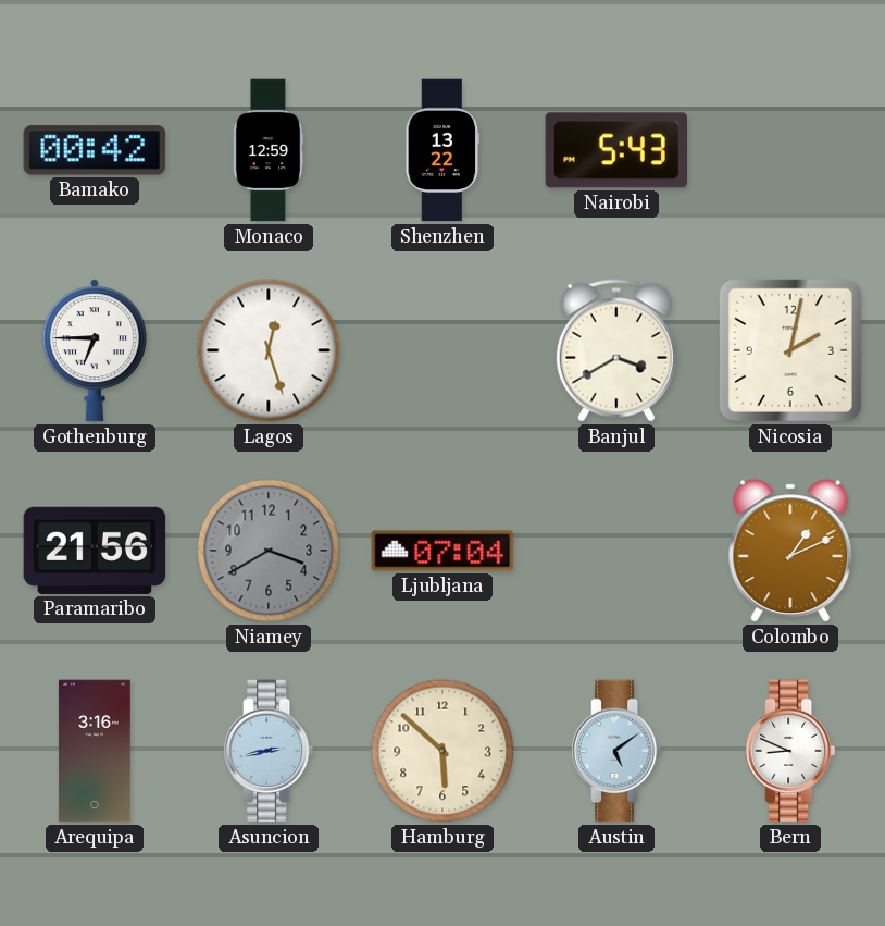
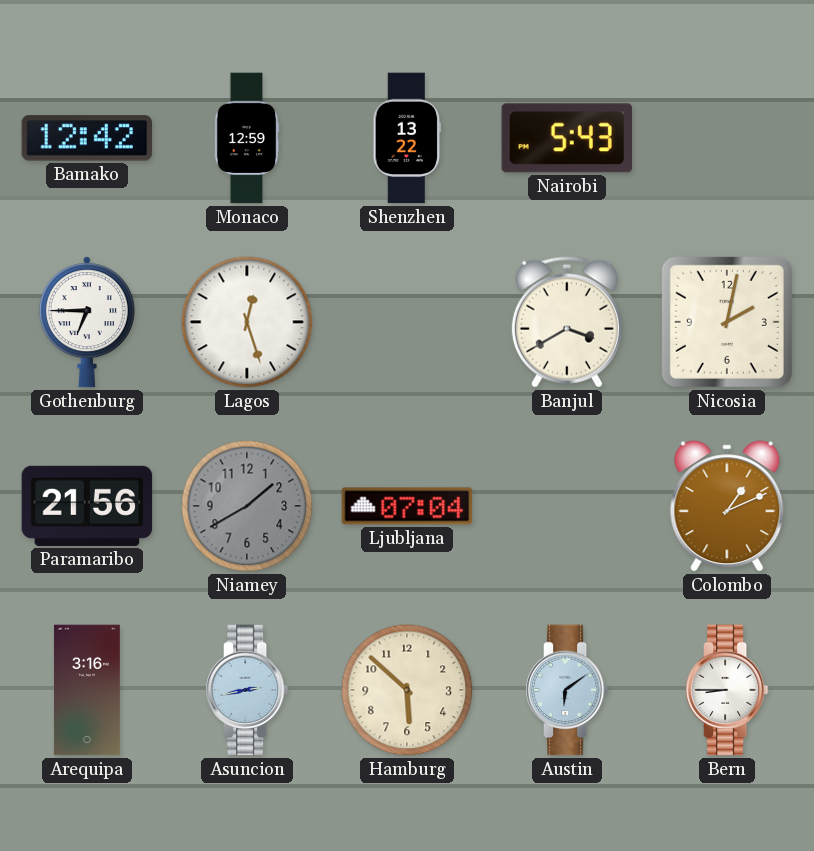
Bamako: 00:42 -> 12:42
Niamey: 3:40 -> 1:40
Austin: 5:09 -> 6:09
Bern: 8:49 -> 8:45
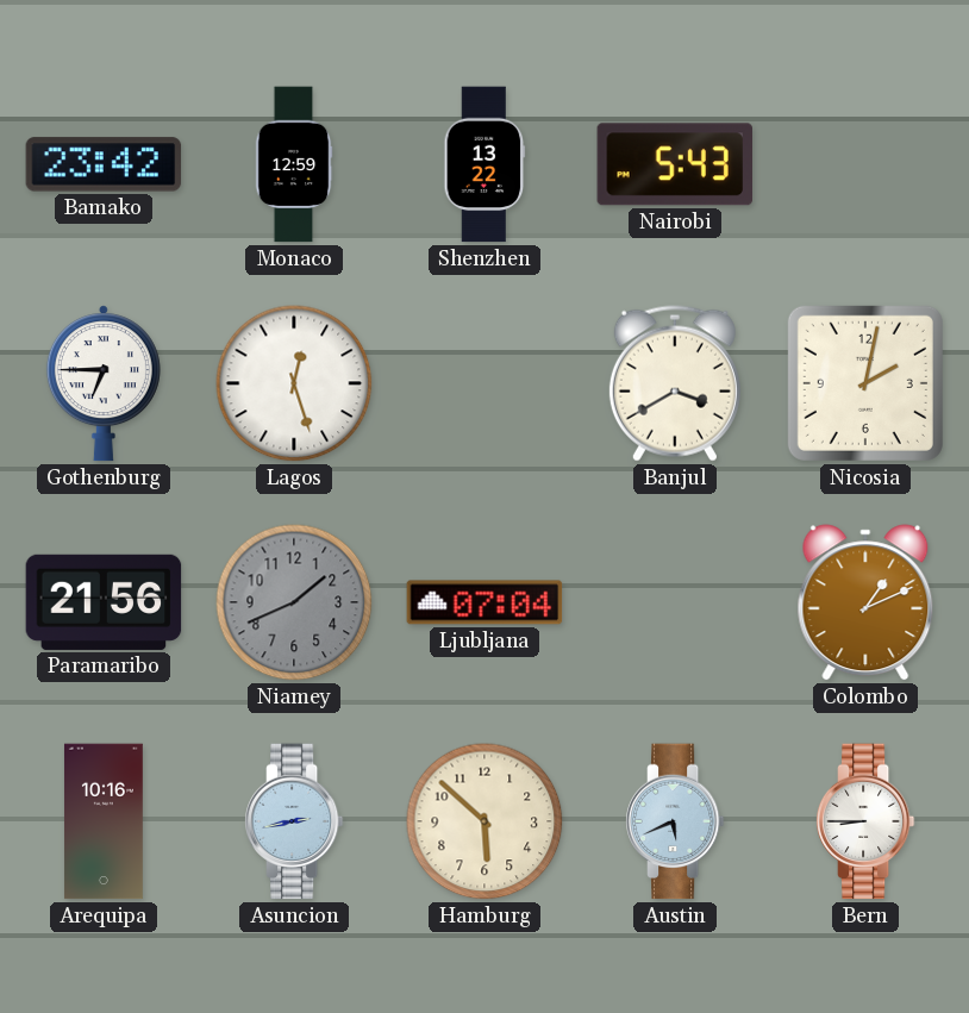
Bamako: 12:42 -> 23:42
Niamey: 1:40 -> 1:41
Arequipa: 3:16 -> 10:16
Austin: 6:09 -> 5:41
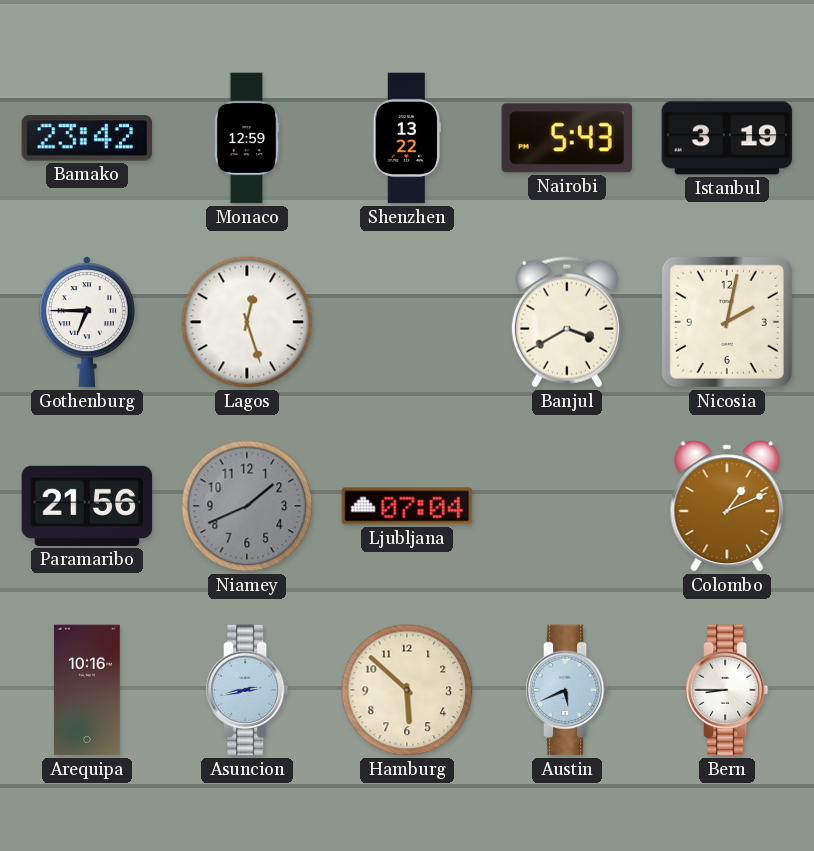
Istanbul: none -> 3:19
